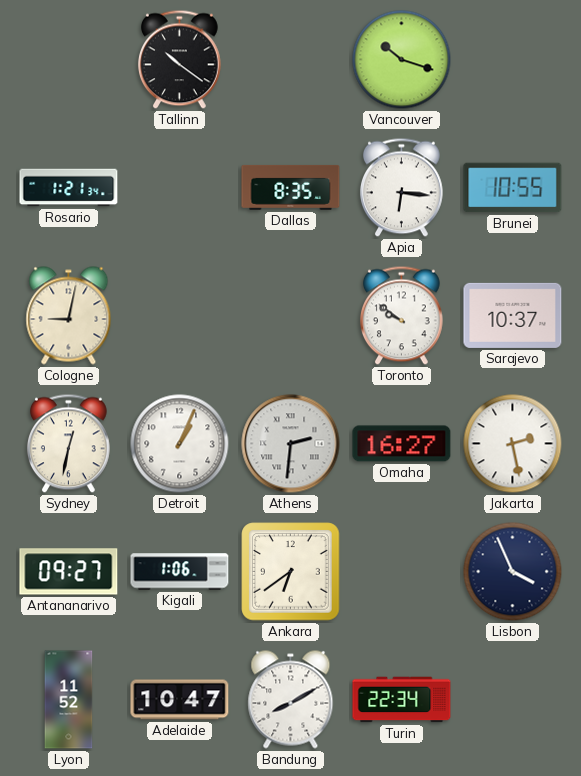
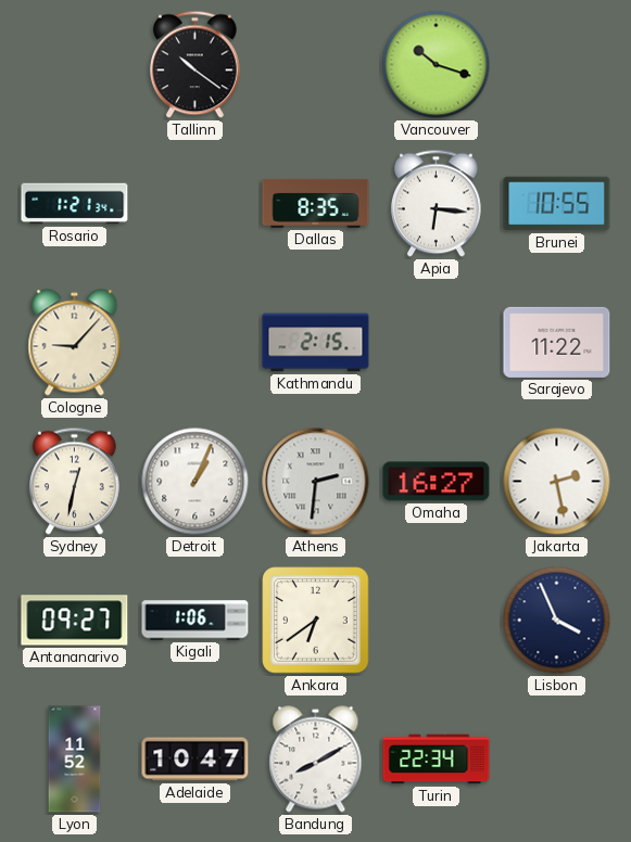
Cologne: 9:02 -> 9:07
Kathmandu: none -> 2:15
Toronto: 9:51 -> none
Sarajevo: 10:37 -> 11:22
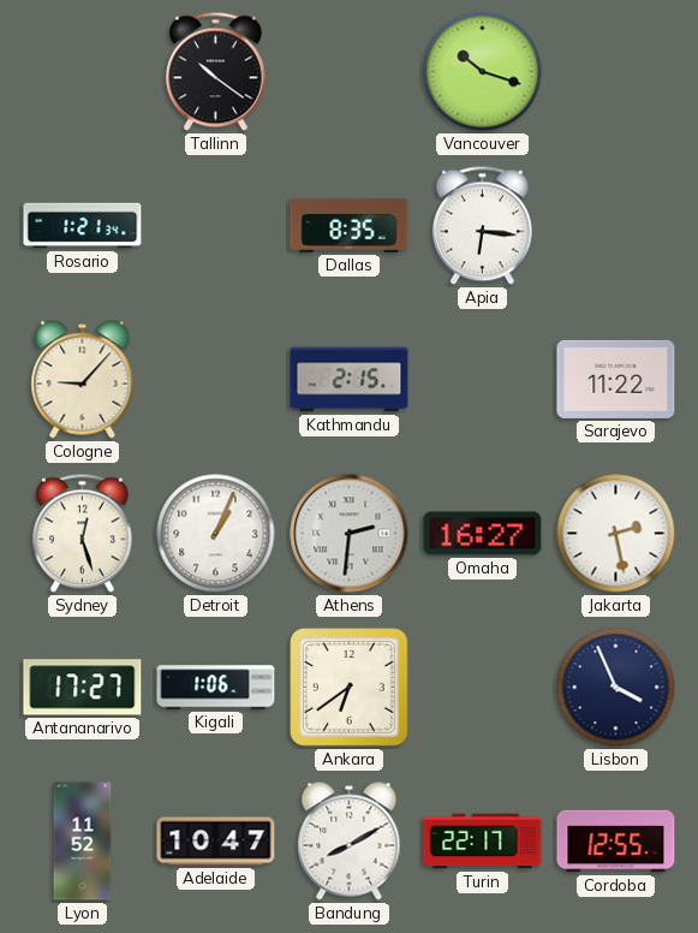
Brunei: 10:55 -> none
Sydney: 12:32 -> 12:27
Antananarivo: 09:27 -> 17:27
Turin: 22:34 -> 22:17
Cordoba: none -> 12:55
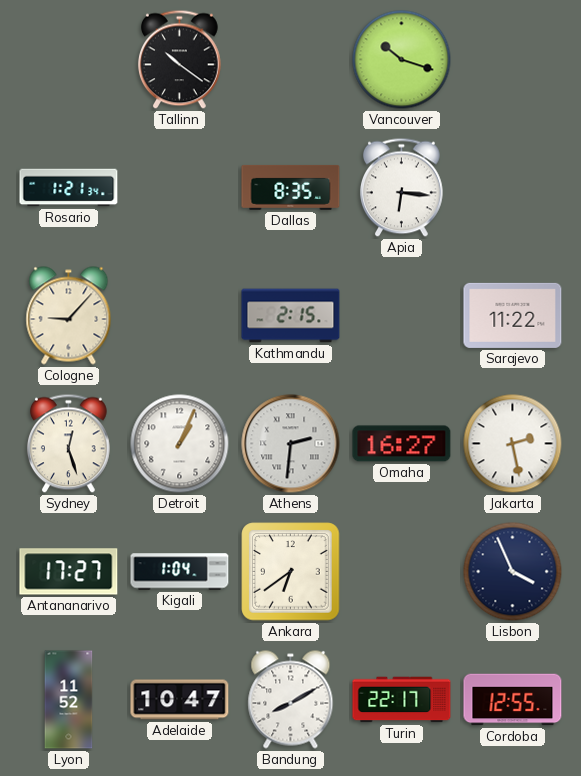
Kigali: 1:06 -> 1:04
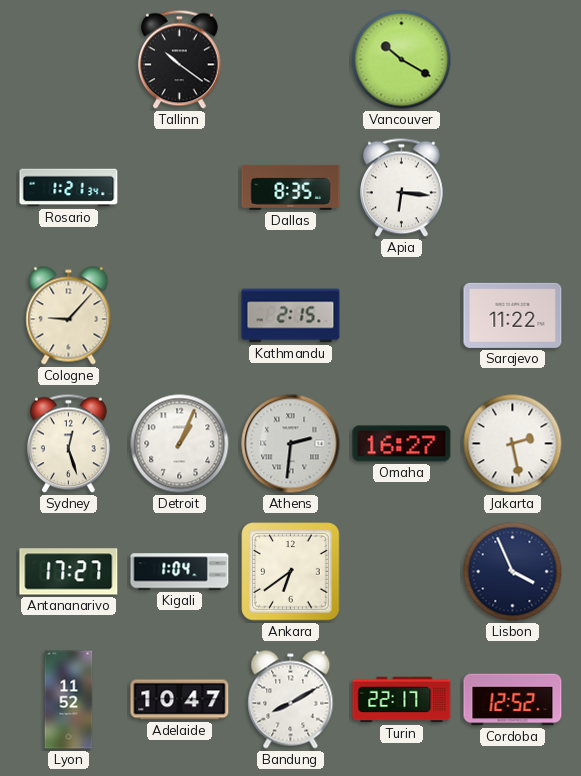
Vancouver: 10:18 -> 10:20
Cordoba: 12:55 -> 12:52
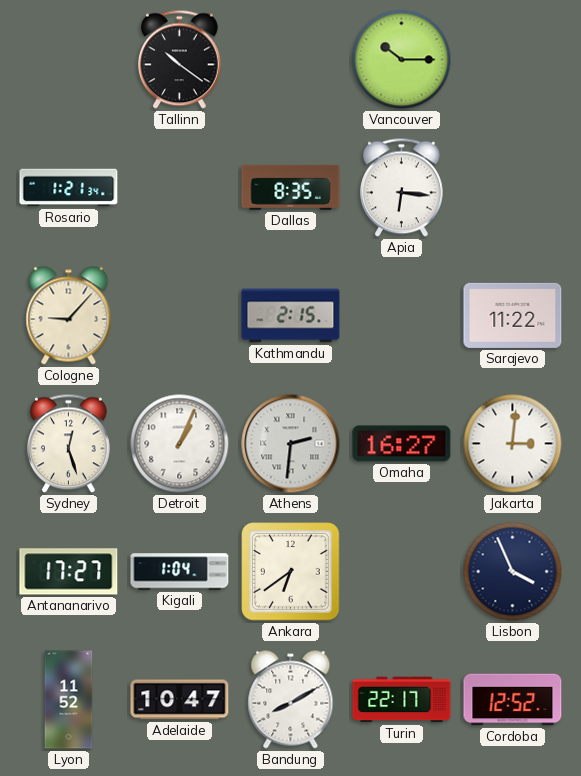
Vancouver: 10:20 -> 10:15
Jakarta: 2:28 -> 3:01
